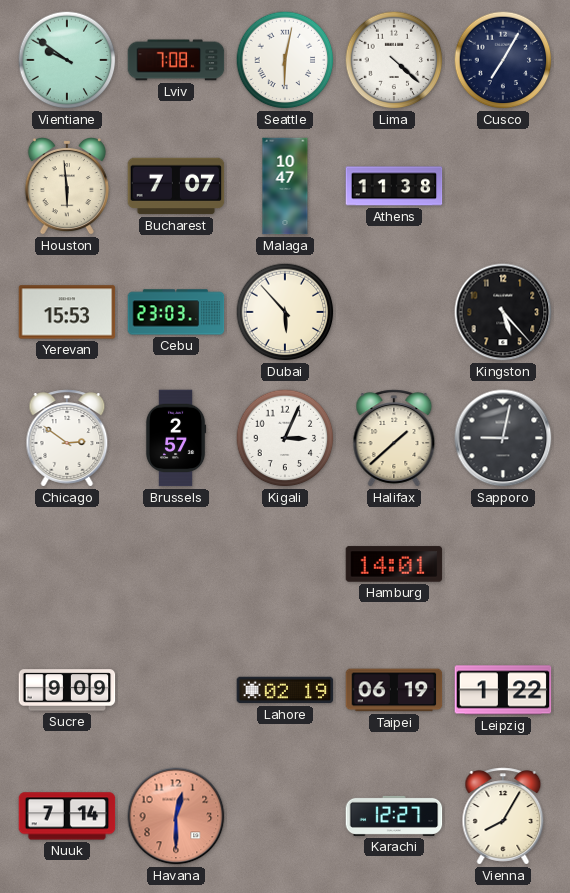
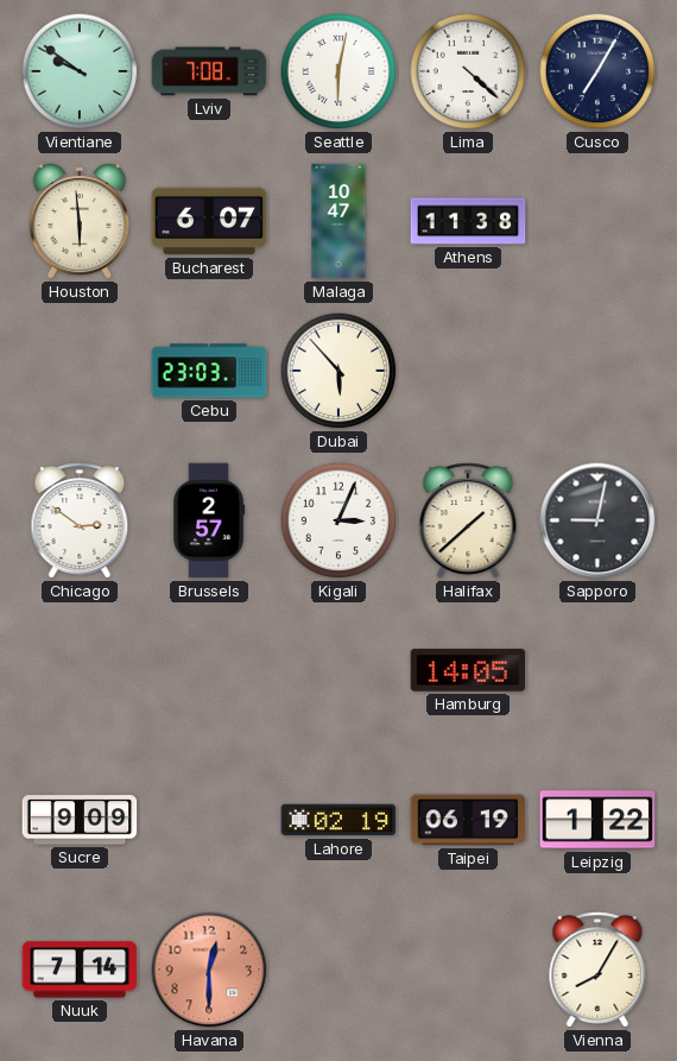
Bucharest: 7:07 -> 6:07
Yerevan: 15:53 -> none
Kingston: 5:23 -> none
Hamburg: 14:01 -> 14:05
Karachi: 12:27 -> none
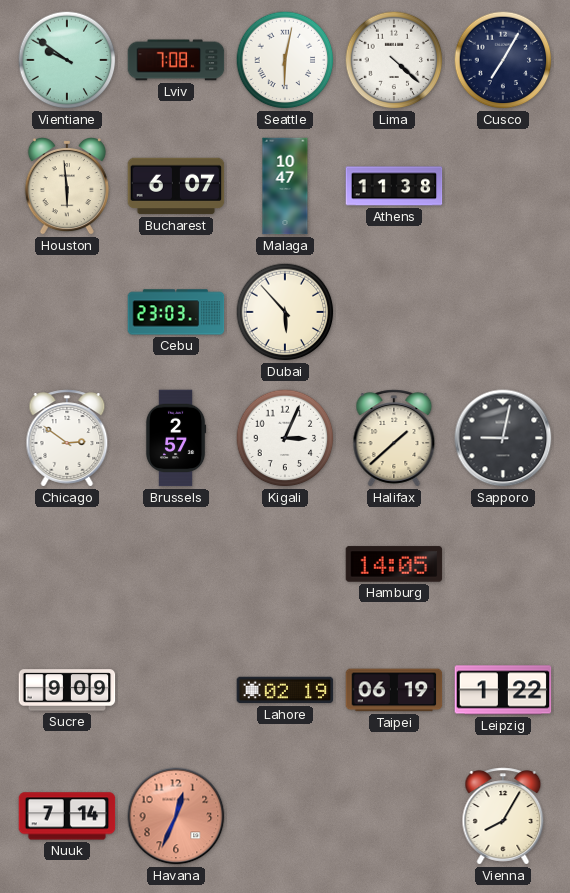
Havana: 12:30 -> 12:34
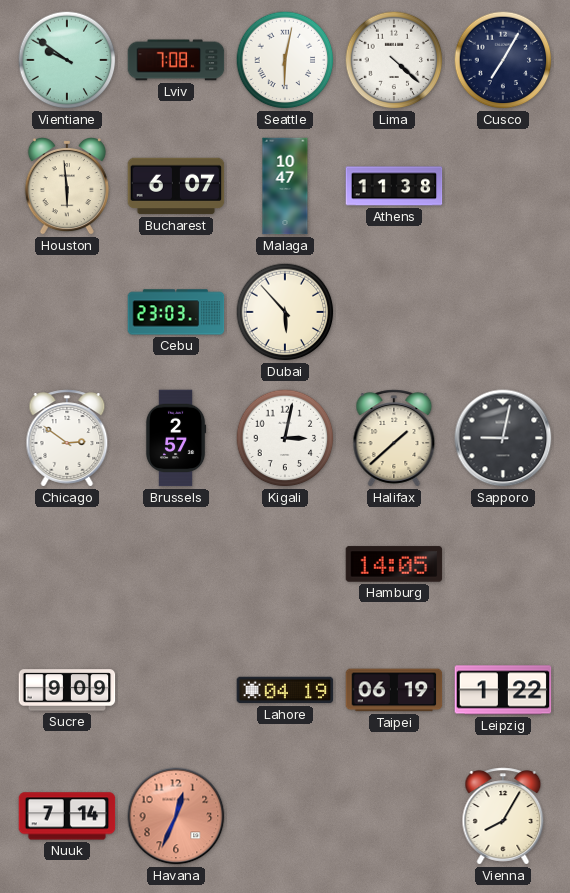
Kigali: 3:04 -> 3:02
Lahore: 02:19 -> 04:19
